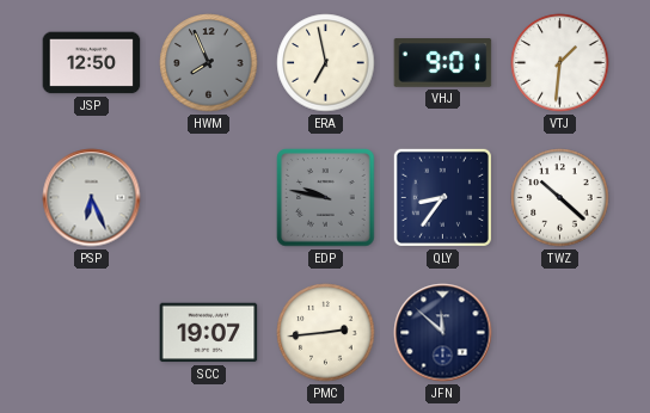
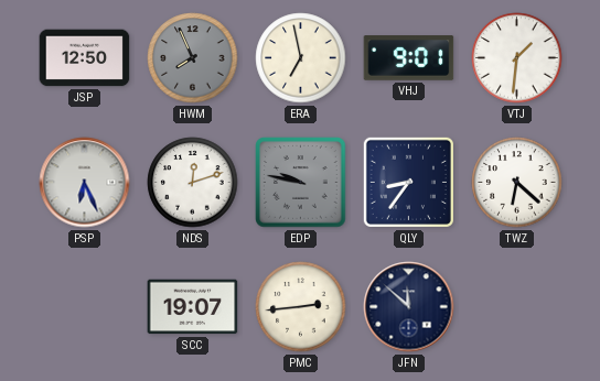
NDS: none -> 12:12
TWZ: 10:22 -> 6:22
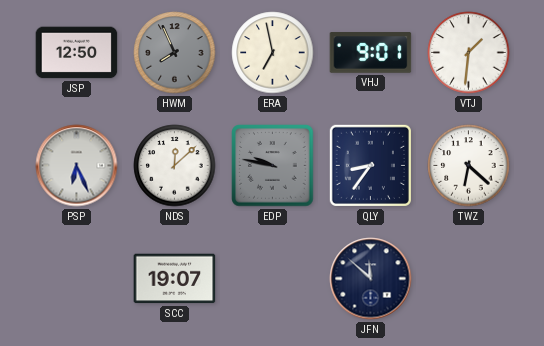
NDS: 12:12 -> 12:08
PMC: 2:44 -> none
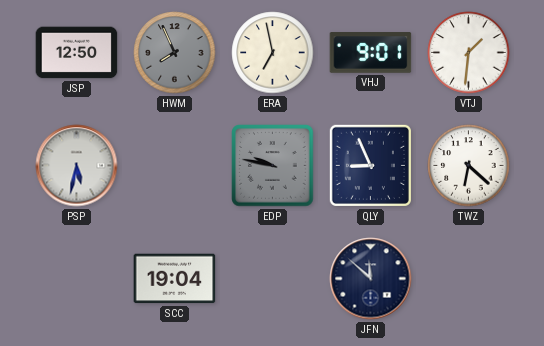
PSP: 6:26 -> 5:32
NDS: 12:08 -> none
QLY: 8:36 -> 8:56
SCC: 19:07 -> 19:04
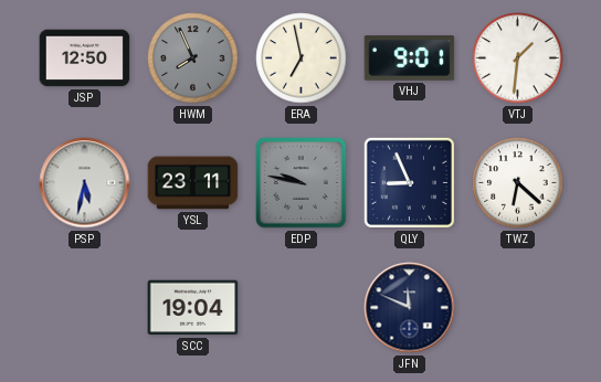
YSL: none -> 23:11
JFN: 11:52 -> 11:49
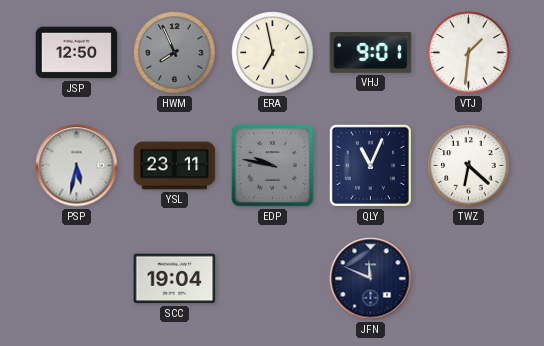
QLY: 8:56 -> 11:04
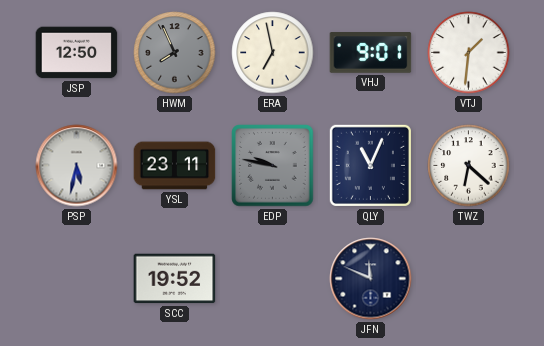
SCC: 19:04 -> 19:52
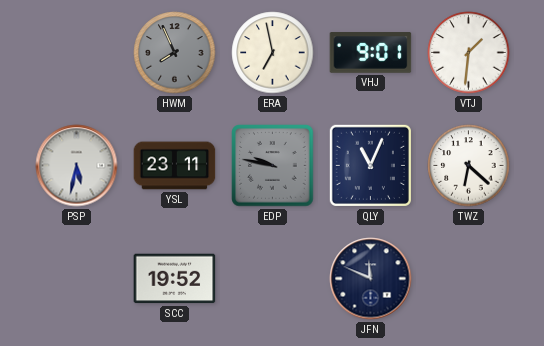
JSP: 12:50 -> none
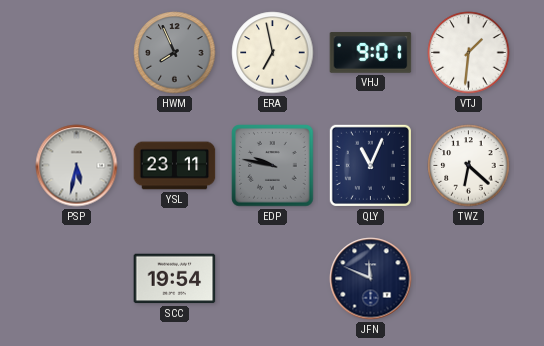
SCC: 19:52 -> 19:54
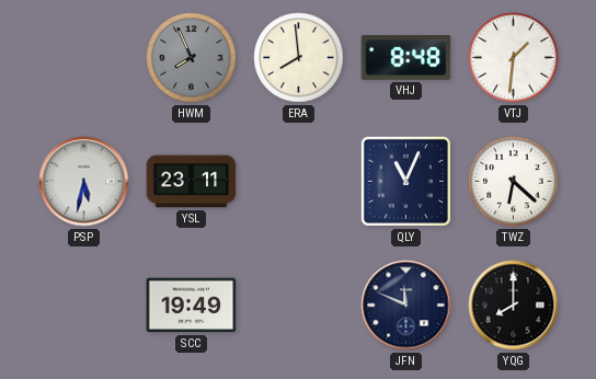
ERA: 6:58 -> 7:59
VHJ: 9:01 -> 8:48
EDP: 9:47 -> none
SCC: 19:54 -> 19:49
YQG: none -> 8:00
